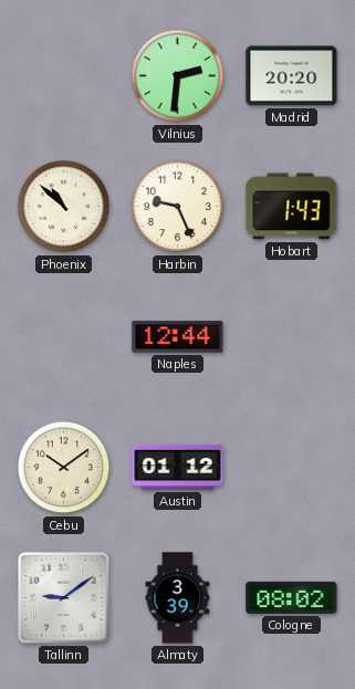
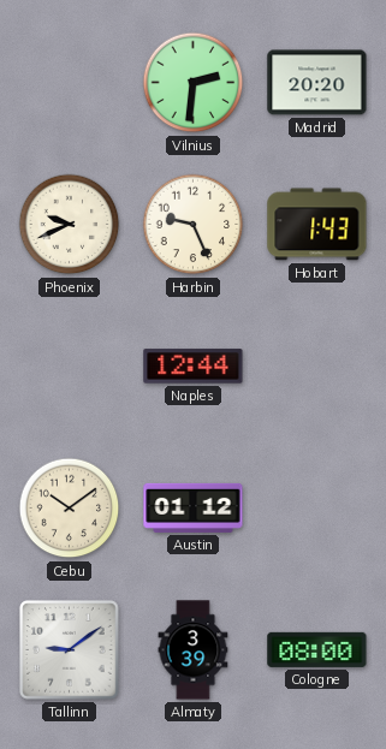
Phoenix: 10:52 -> 9:41
Cologne: 08:02 -> 08:00
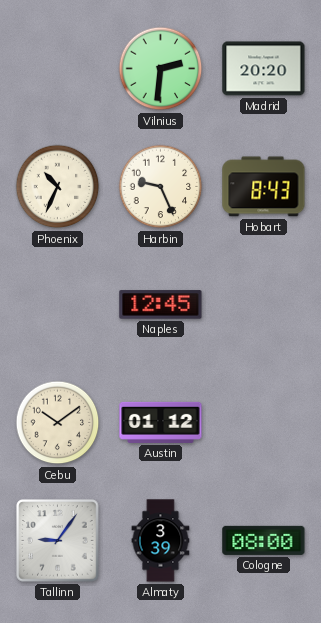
Phoenix: 9:41 -> 10:34
Hobart: 1:43 -> 8:43
Naples: 12:44 -> 12:45
Tallinn: 9:09 -> 9:06
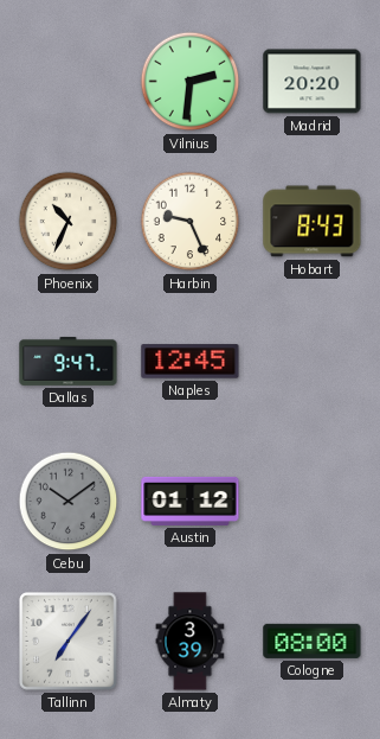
Dallas: none -> 9:47
Cebu dial: cream -> grey
Tallinn: 9:06 -> 7:06
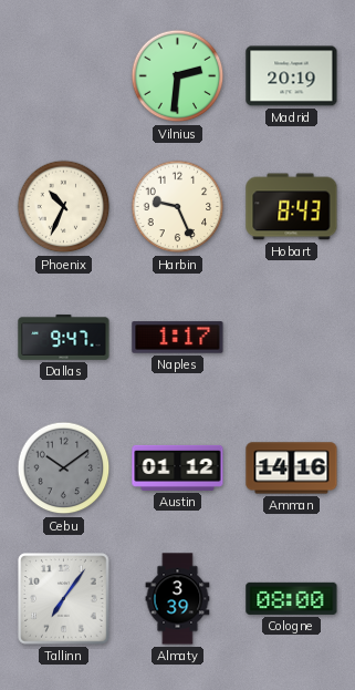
Madrid: 20:20 -> 20:19
Naples: 12:45 -> 1:17
Amman: none -> 14:16
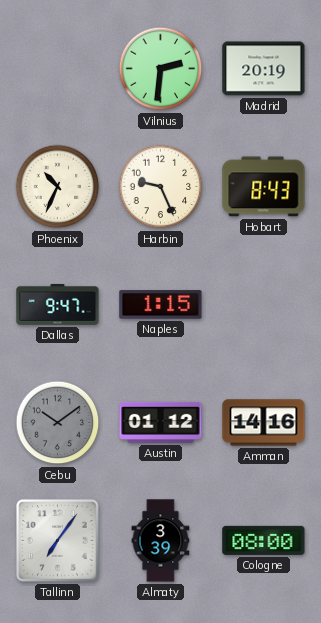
Naples: 1:17 -> 1:15
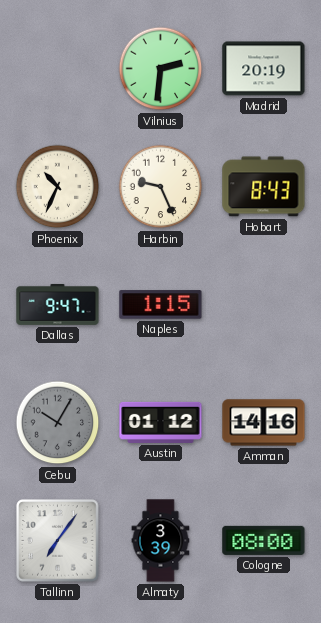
Cebu: 10:09 -> 10:05
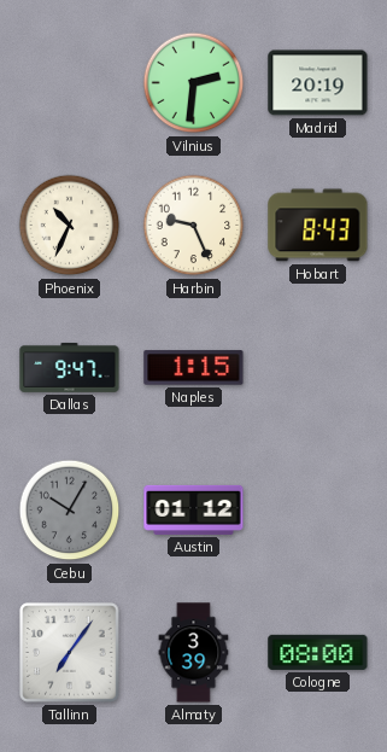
Amman: 14:16 -> none
